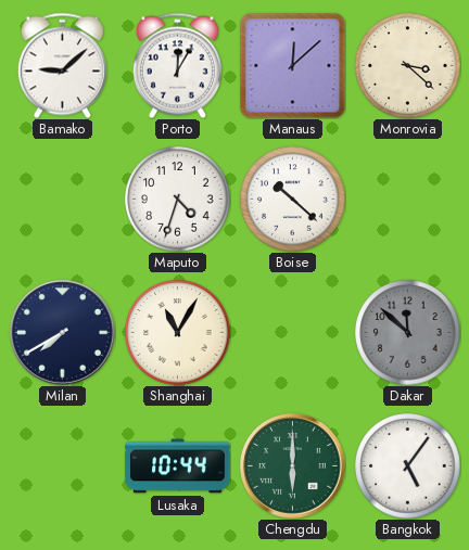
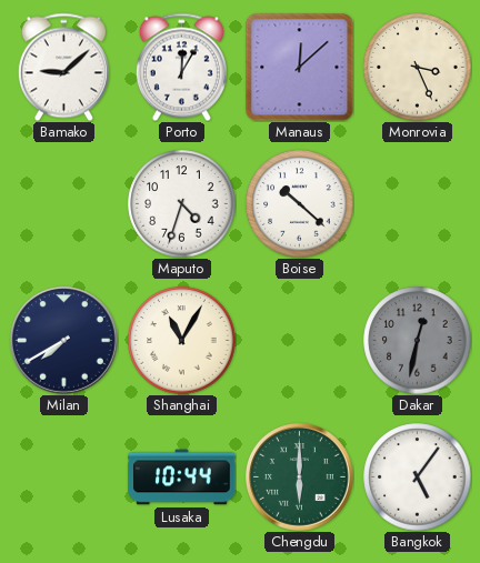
Monrovia: 3:22 -> 3:26
Dakar: 11:52 -> 12:32
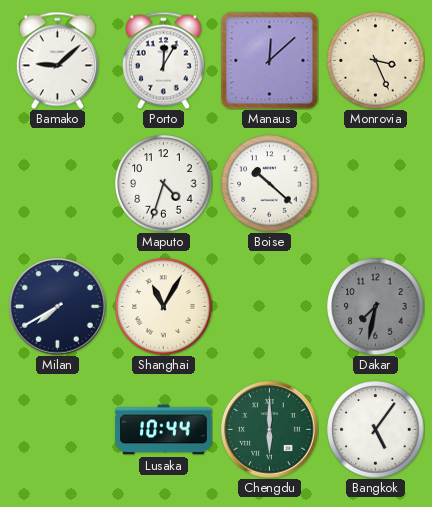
Dakar: 12:32 -> 7:32
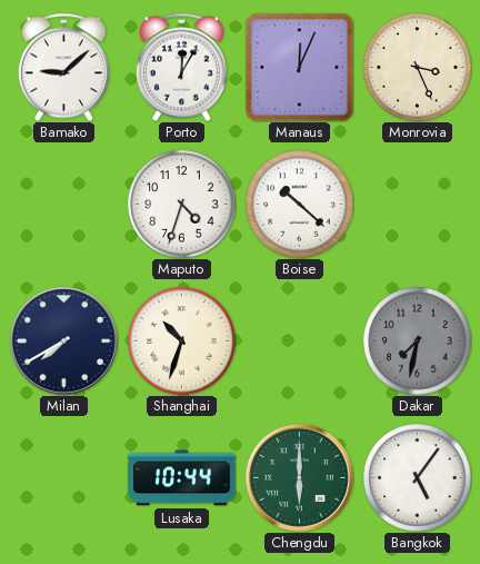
Manaus: 12:08 -> 12:04
Shanghai: 11:05 -> 10:33
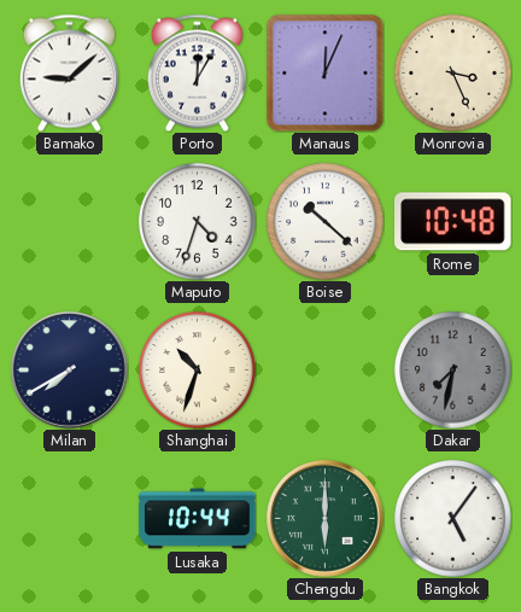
Rome: none -> 10:48
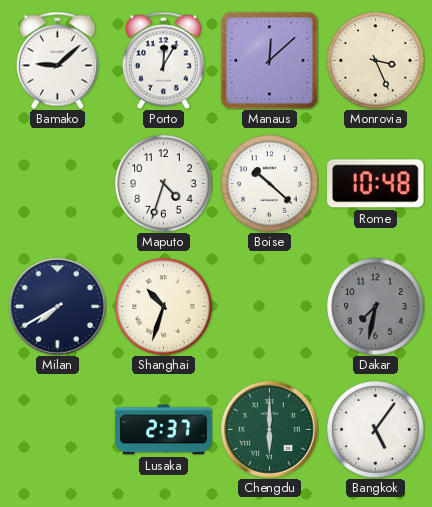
Manaus: 12:04 -> 12:08
Lusaka: 10:44 -> 2:37
